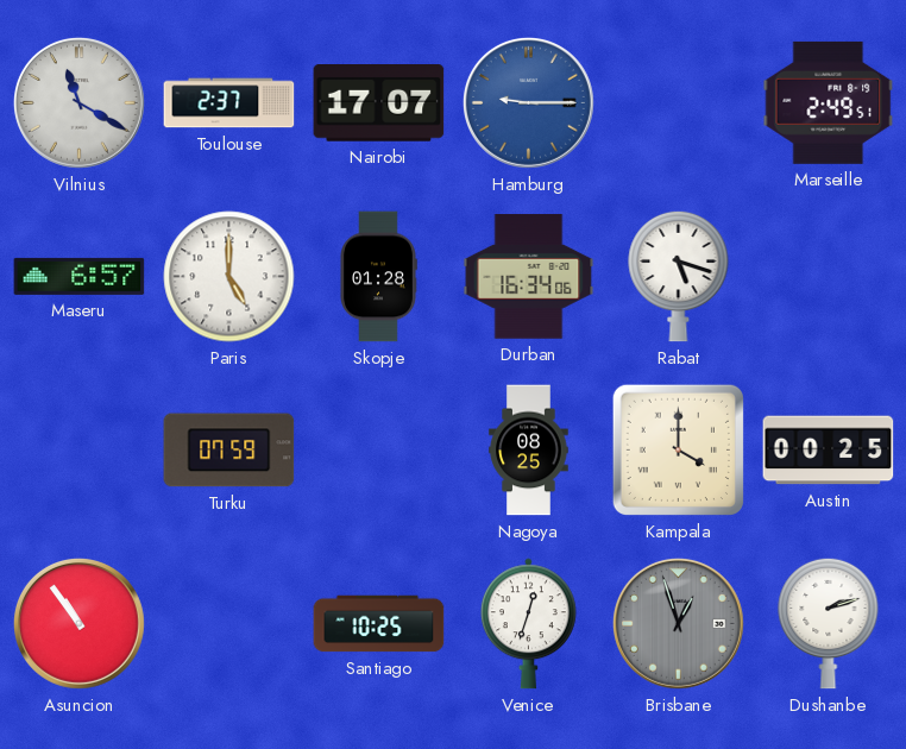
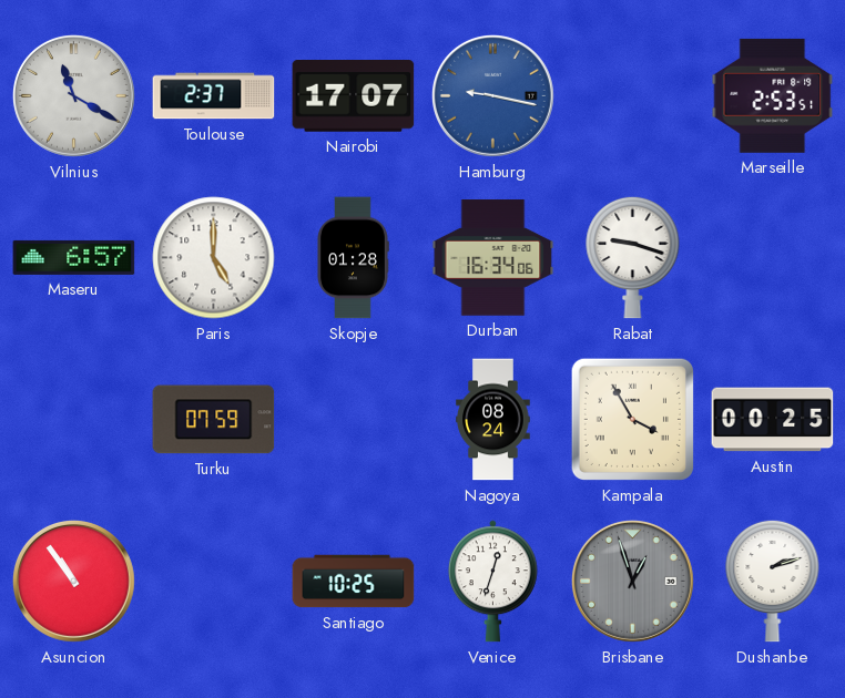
Hamburg: 9:15 -> 9:17
Marseille: 2:49 -> 2:53
Rabat: 5:18 -> 9:18
Nagoya: 08:25 -> 08:24
Kampala: 4:00 -> 3:55
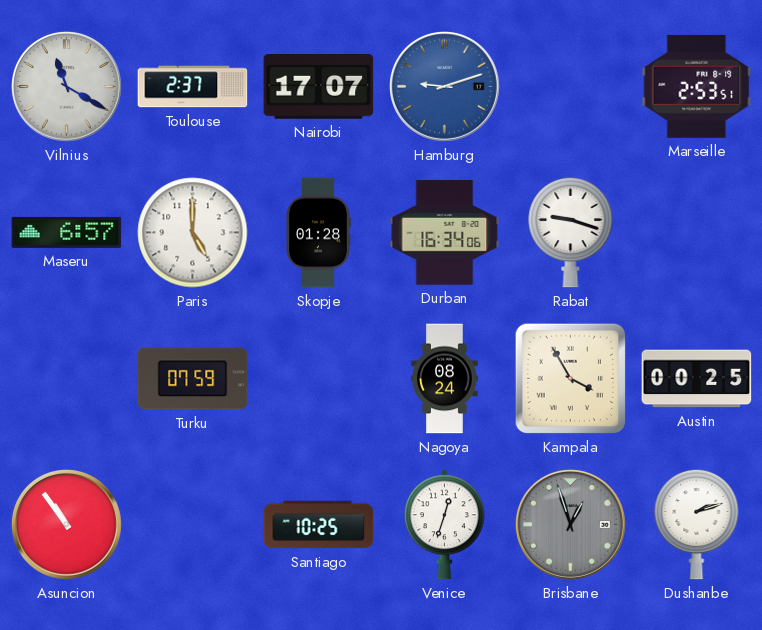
Hamburg: 9:17 -> 9:12
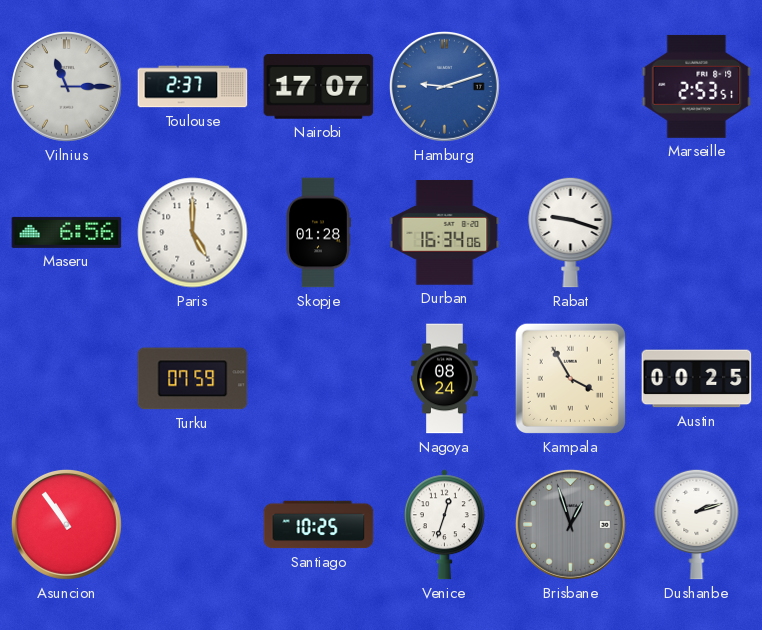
Vilnius: 11:20 -> 11:15
Maseru: 6:57 -> 6:56
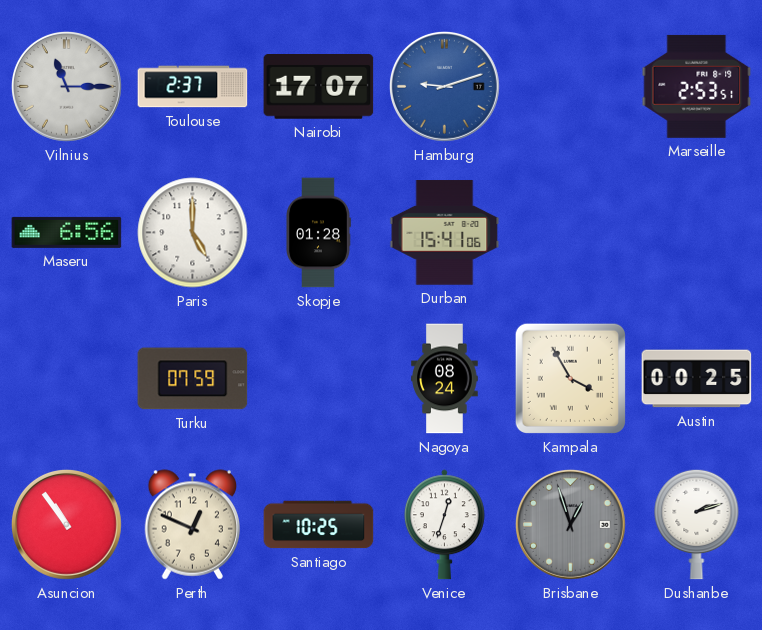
Durban: 16:34 -> 15:41
Rabat: 9:18 -> none
Perth: none -> 12:49
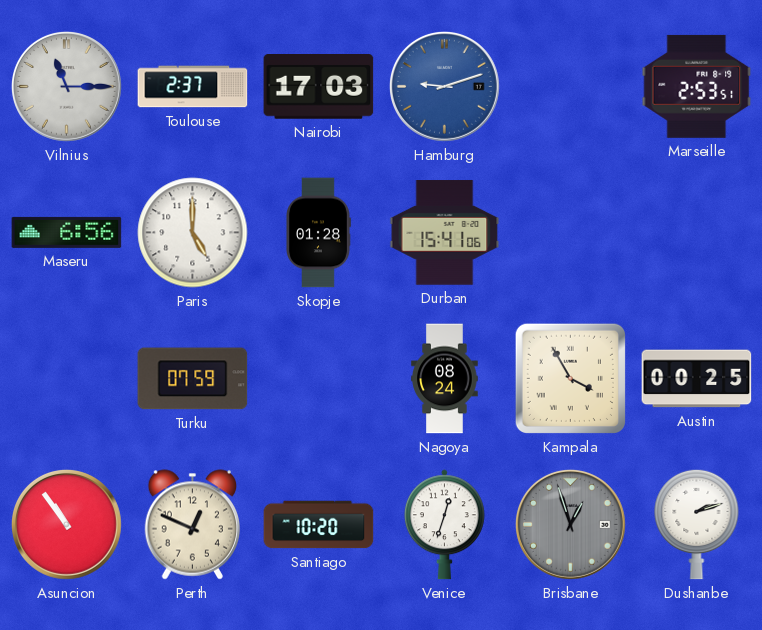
Nairobi: 17:07 -> 17:03
Santiago: 10:25 -> 10:20
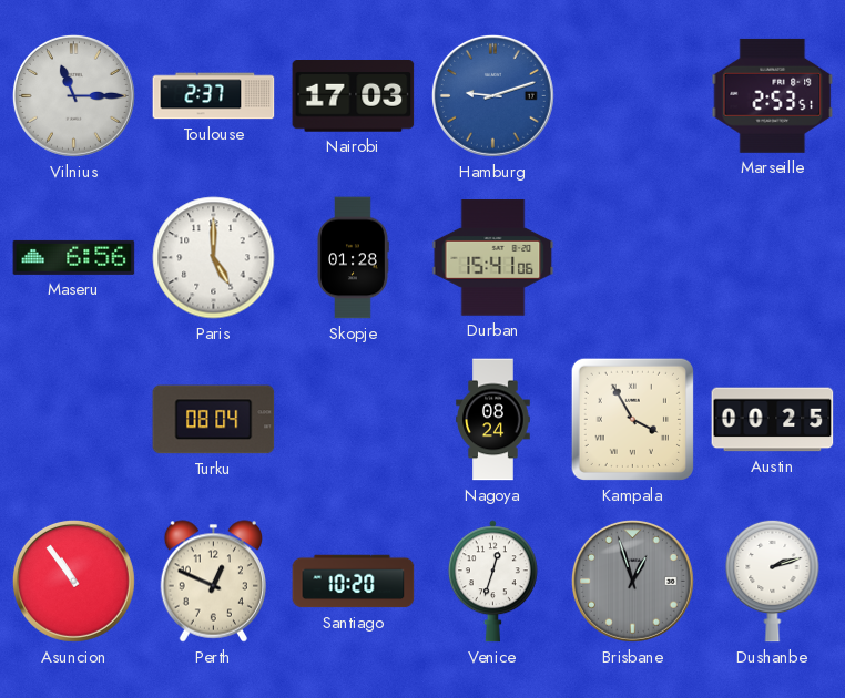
Turku: 07:59 -> 08:04
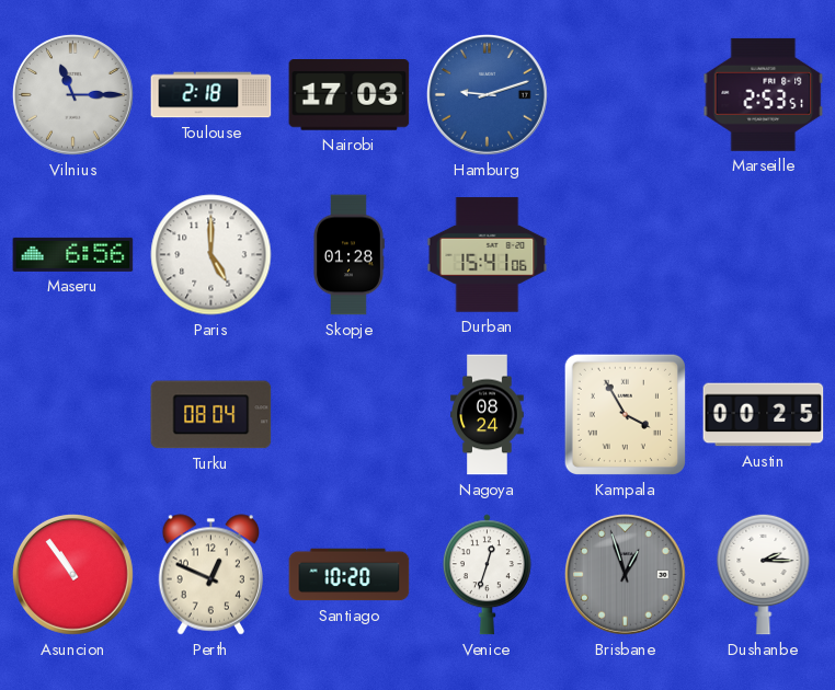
Toulouse: 2:37 -> 2:18
Dushanbe: 2:12 -> 2:15
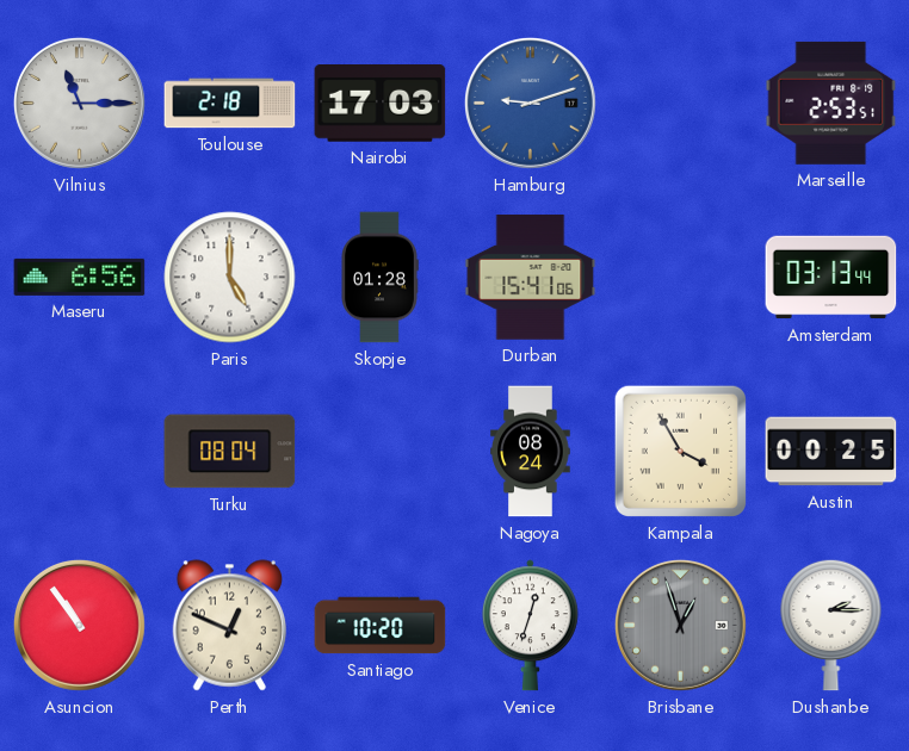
Amsterdam: none -> 03:13
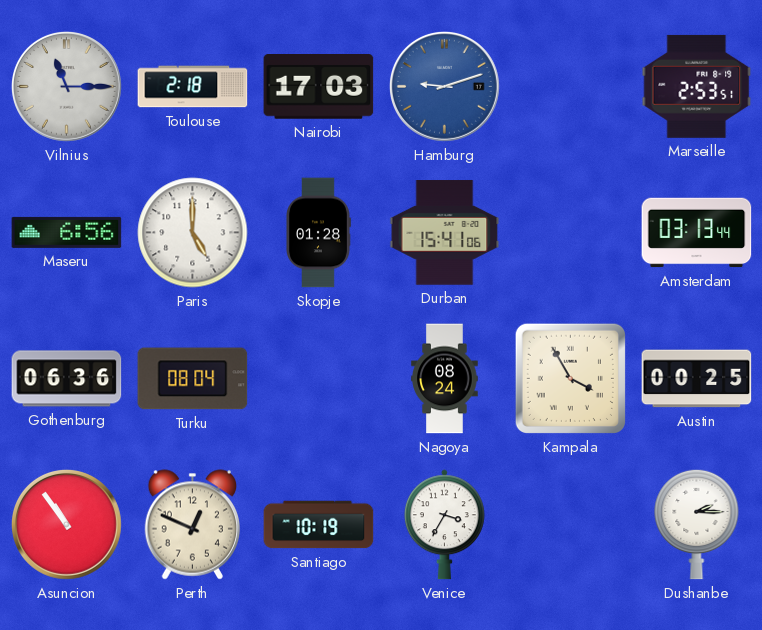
Gothenburg: none -> 06:36
Santiago: 10:20 -> 10:19
Venice: 12:33 -> 3:35
Brisbane: 12:57 -> none
